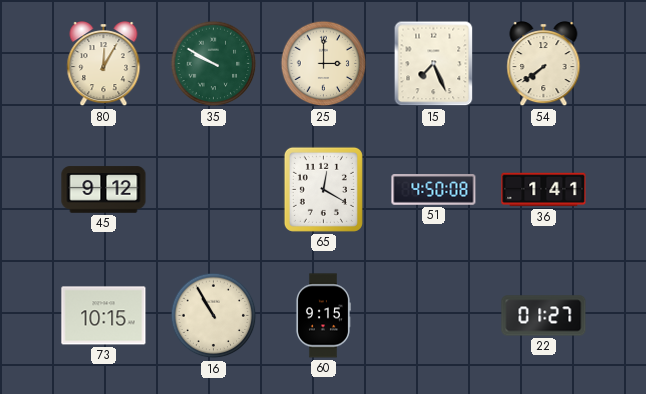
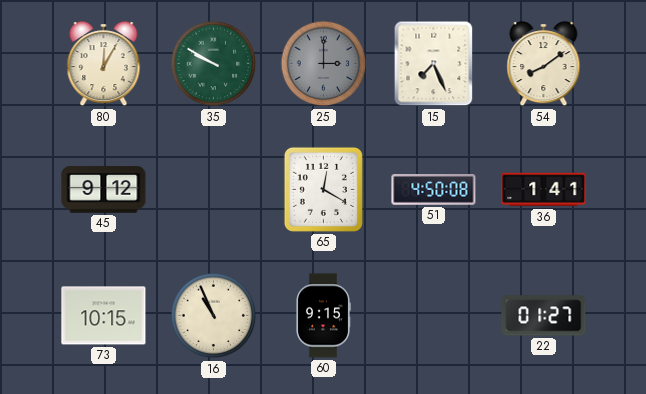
25 dial: cream -> grey
54: 7:39 -> 8:09
16: 10:55 -> 10:56
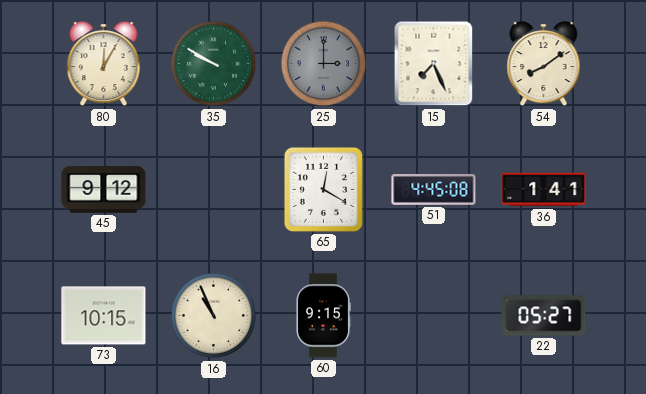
51: 4:50 -> 4:45
22: 01:27 -> 05:27
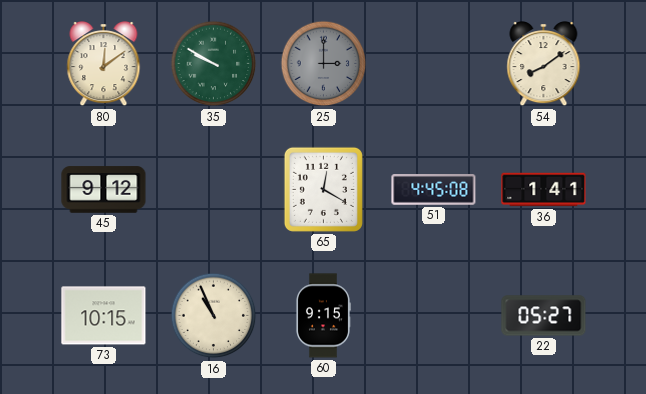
80: 12:05 -> 12:09
15: 7:26 -> none
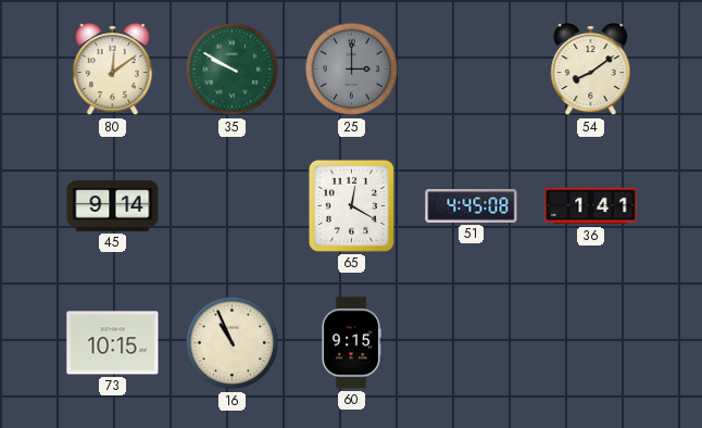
45: 9:12 -> 9:14
22: 05:27 -> none
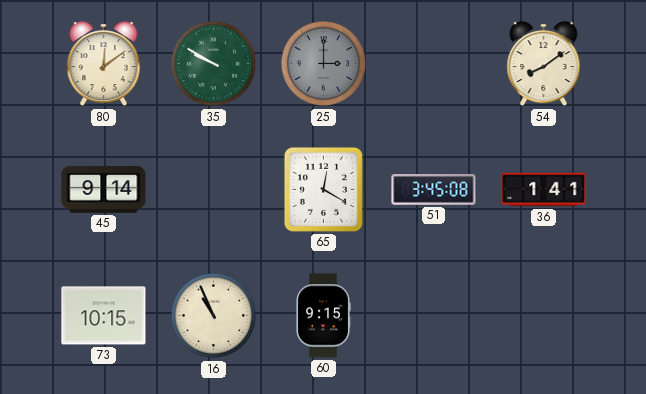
51: 4:45 -> 3:45
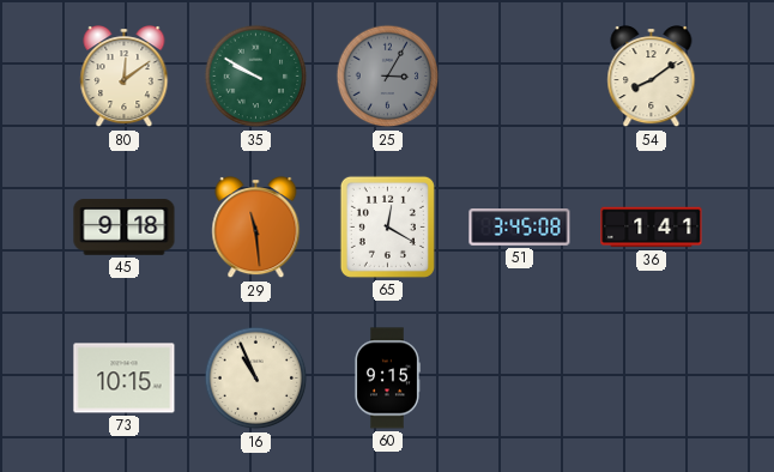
25: 3:00 -> 3:05
45: 9:14 -> 9:18
29: none -> 11:29
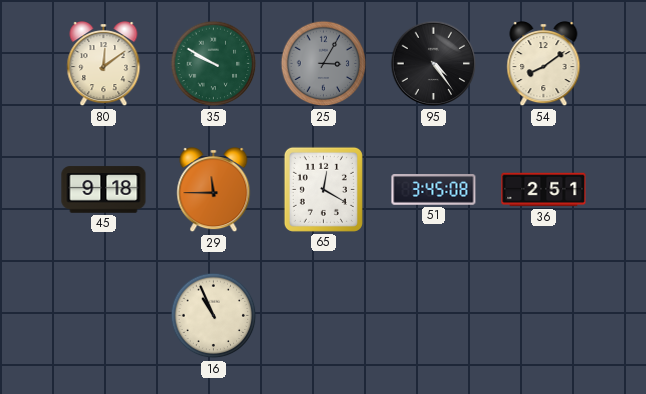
95: none -> 4:24
29: 11:29 -> 11:45
36: 1:41 -> 2:51
73: 10:15 -> none
60: 9:15 -> none
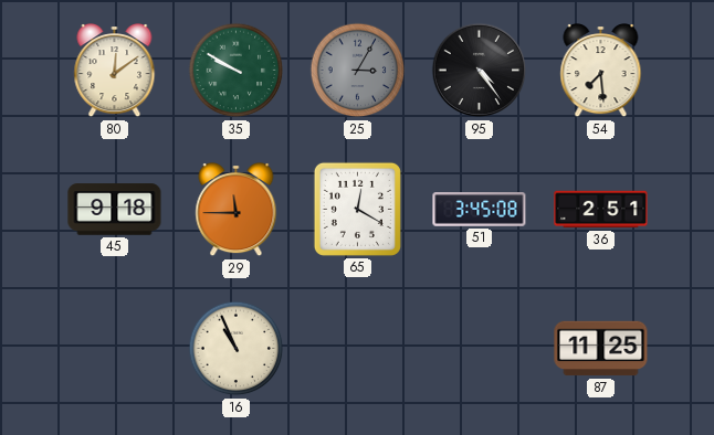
54: 8:09 -> 7:29
87: none -> 11:25
